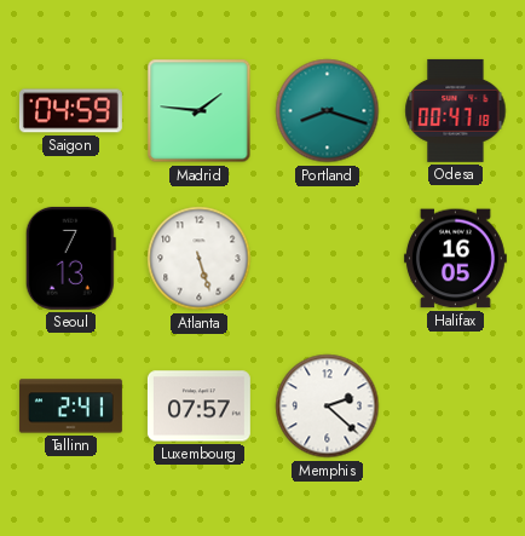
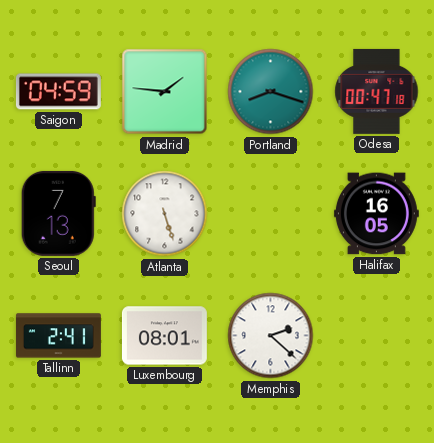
Luxembourg: 07:57 -> 08:01
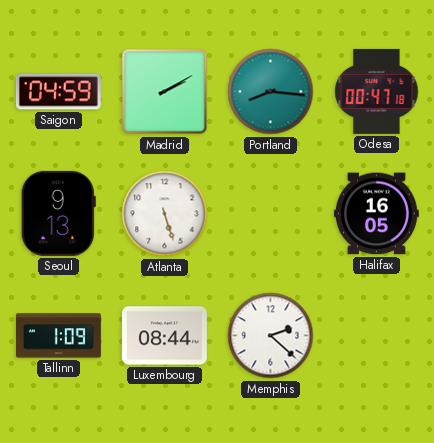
Madrid: 1:46 -> 2:10
Portland: 8:18 -> 8:16
Seoul: 7:13 -> 9:13
Tallinn: 2:41 -> 1:09
Luxembourg: 08:01 -> 08:44
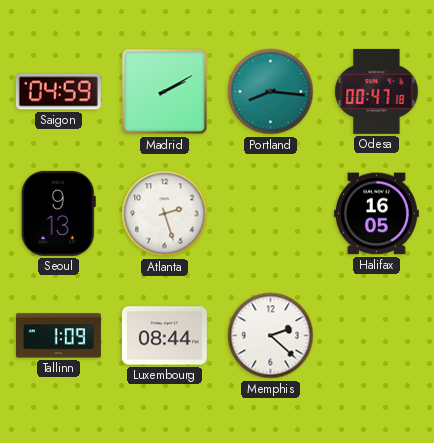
Atlanta: 5:27 -> 2:27
